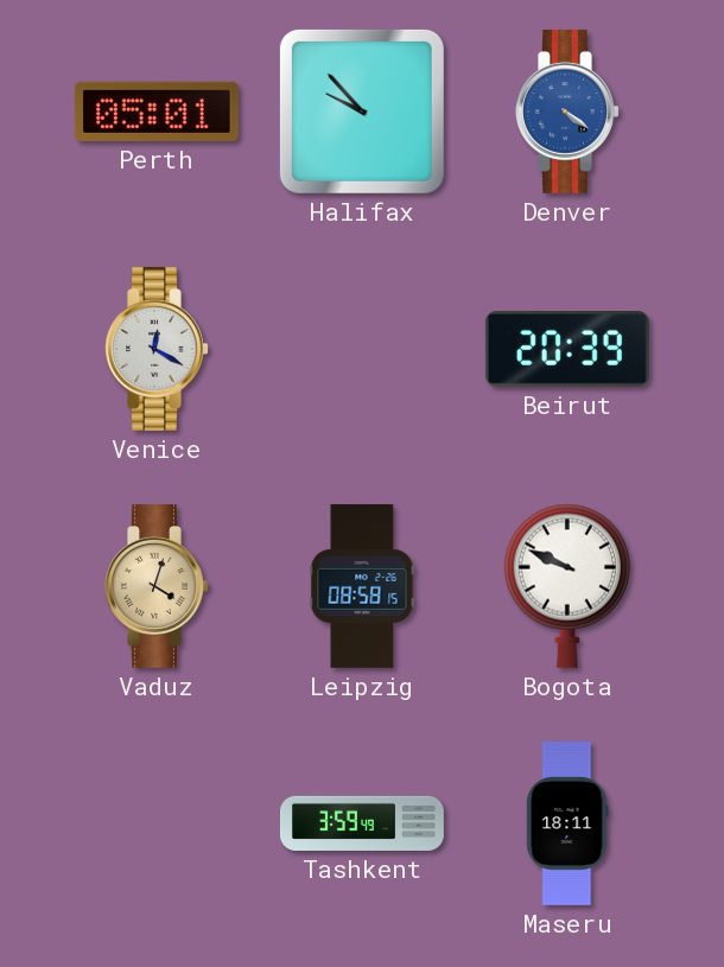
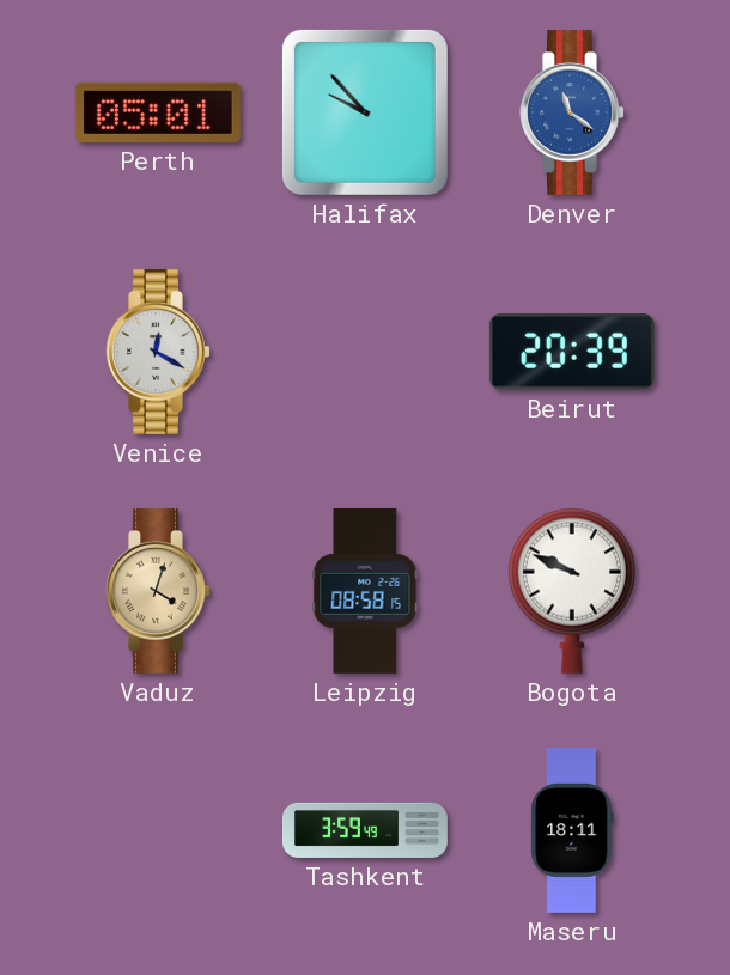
Denver: 4:21 -> 11:21
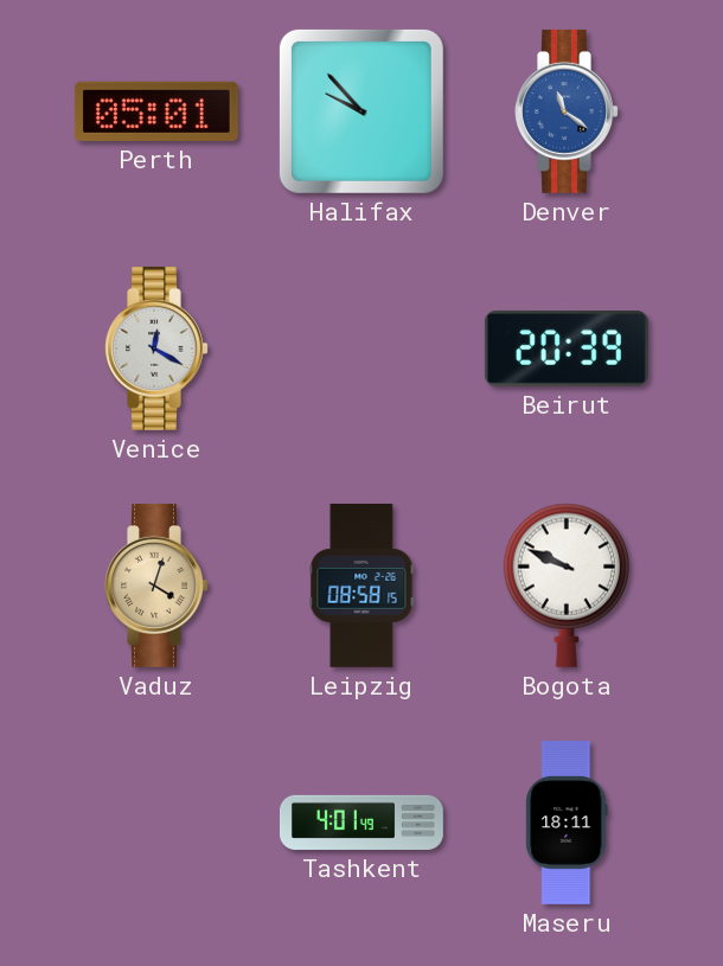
Tashkent: 3:59 -> 4:01
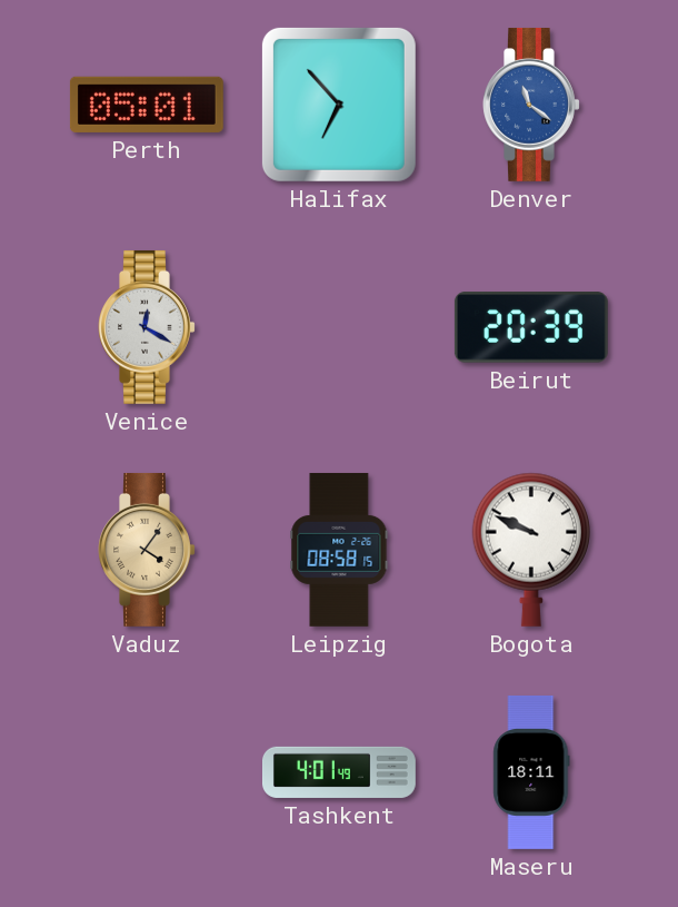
Halifax: 9:53 -> 6:53
Vaduz: 4:03 -> 4:06
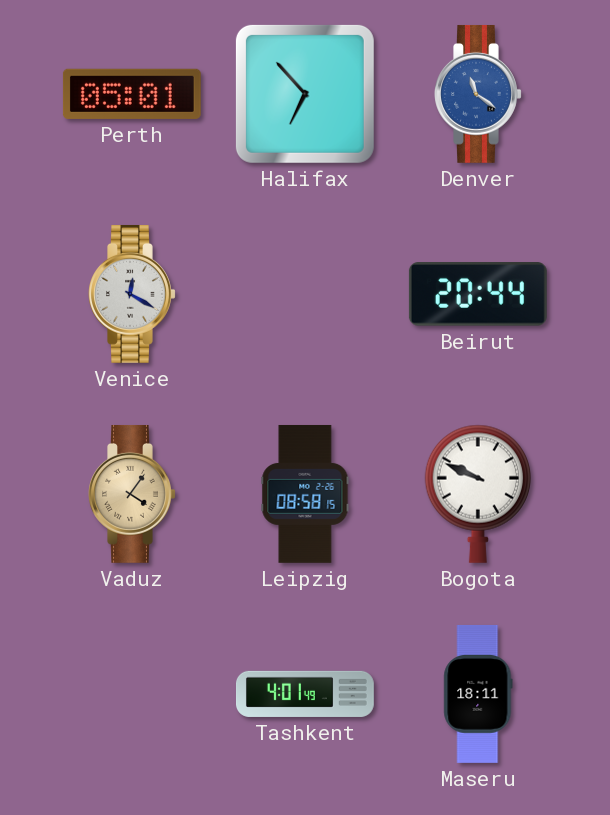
Beirut: 20:39 -> 20:44
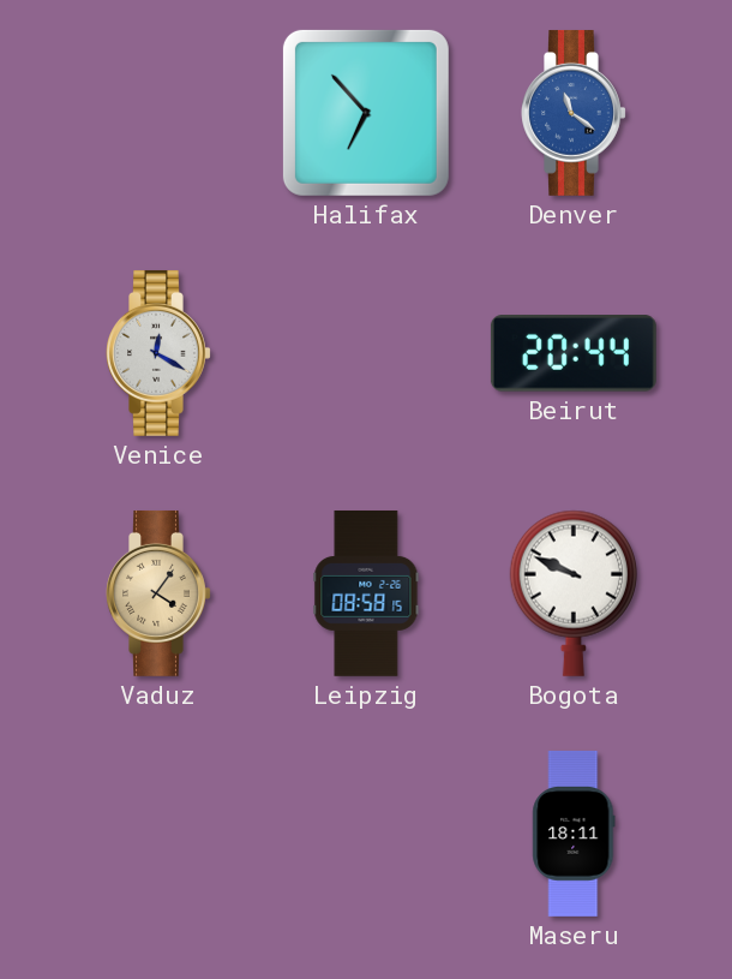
Perth: 05:01 -> none
Tashkent: 4:01 -> none
